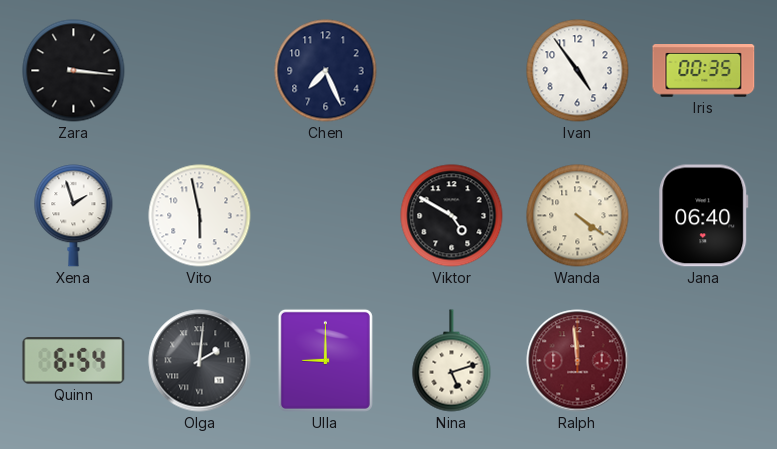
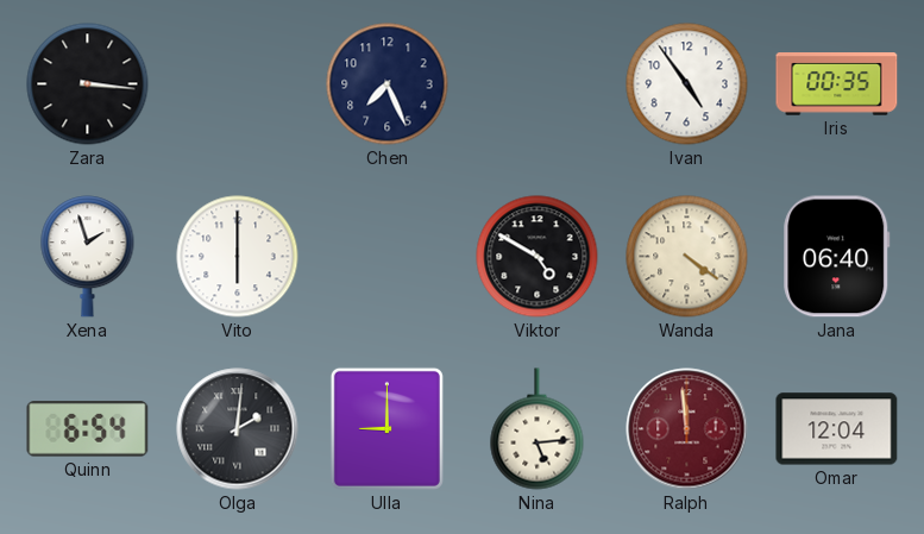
Vito: 5:58 -> 6:00
Nina: 5:12 -> 5:14
Omar: none -> 12:04
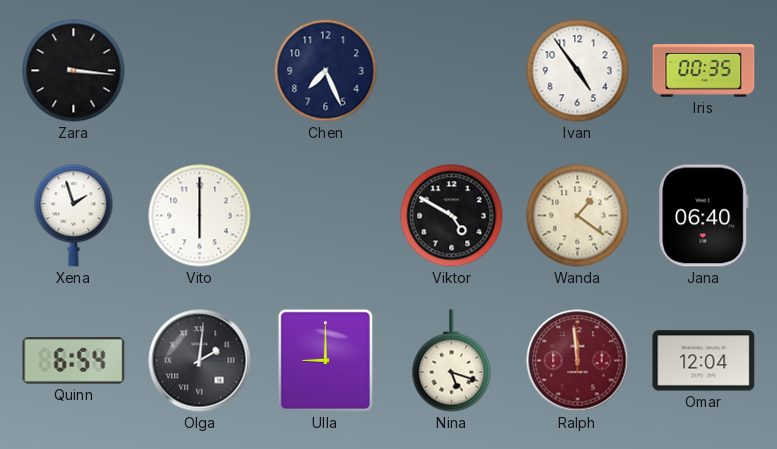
Wanda: 4:21 -> 1:21
Nina: 5:14 -> 5:18
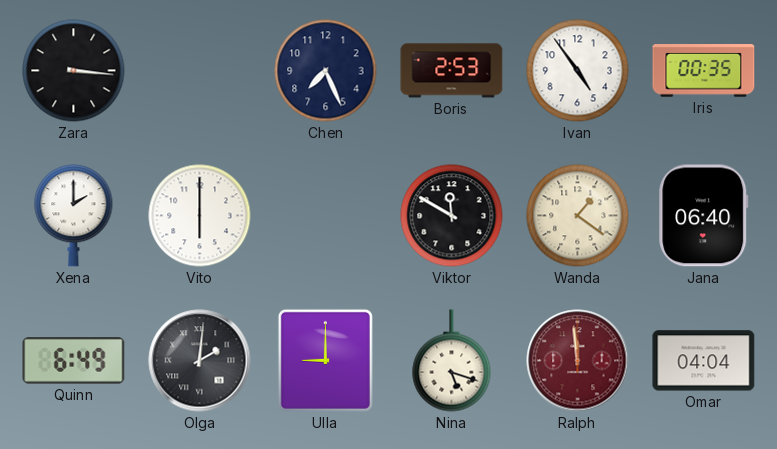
Boris: none -> 2:53
Xena: 1:57 -> 2:00
Viktor: 4:50 -> 11:50
Quinn: 6:54 -> 6:49
Omar: 12:04 -> 04:04
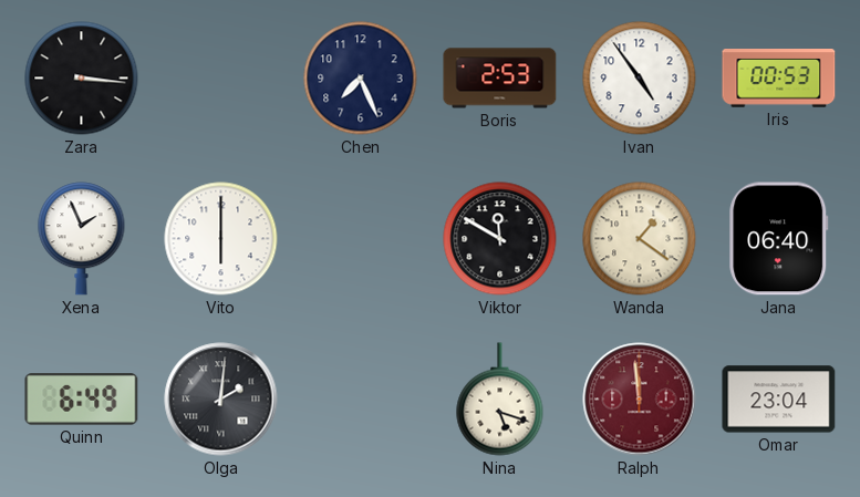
Iris: 00:35 -> 00:53
Xena: 2:00 -> 1:56
Ulla: 9:00 -> none
Omar: 04:04 -> 23:04
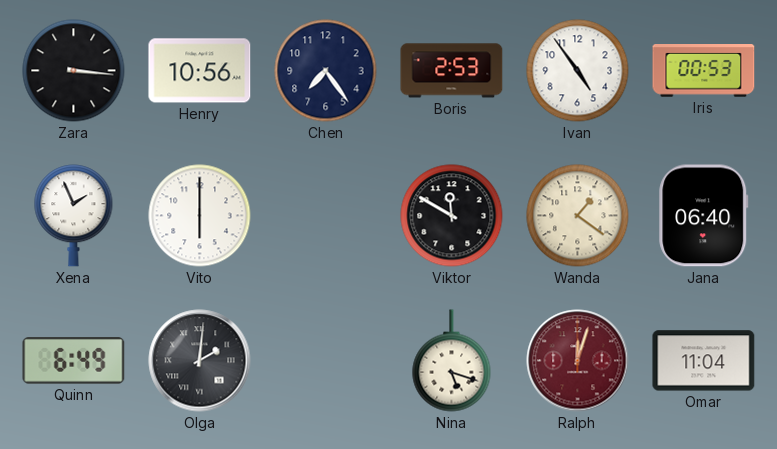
Henry: none -> 10:56
Chen: 7:26 -> 7:24
Ralph: 11:59 -> 12:03
Omar: 23:04 -> 11:04
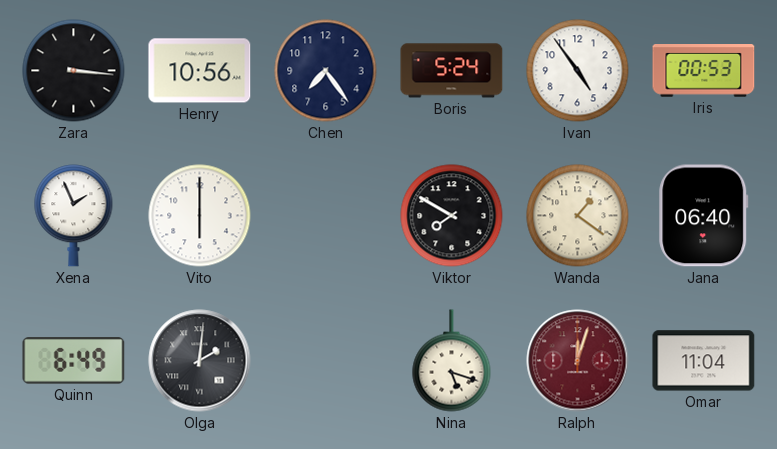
Boris: 2:53 -> 5:24
Viktor: 11:50 -> 7:50
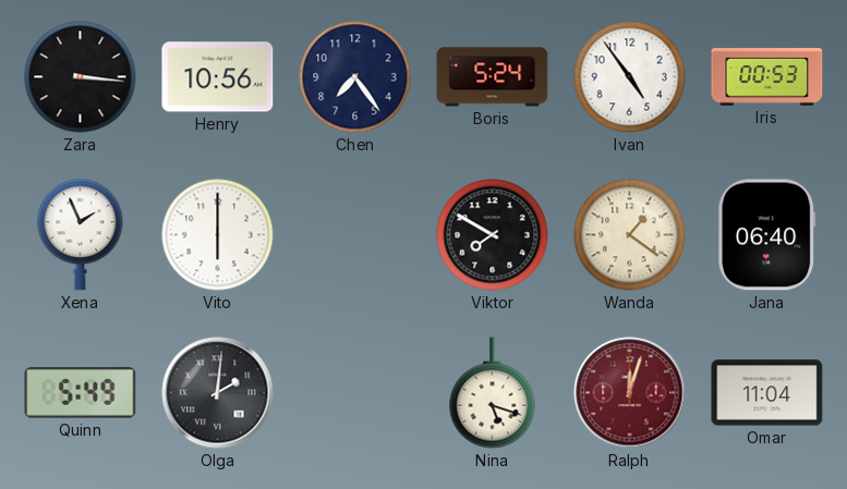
Quinn: 6:49 -> 5:49
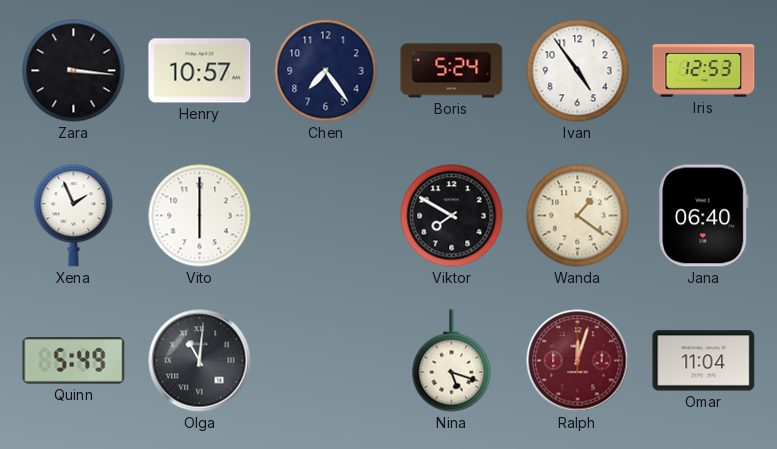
Henry: 10:56 -> 10:57
Iris: 00:53 -> 12:53
Olga: 2:01 -> 11:01
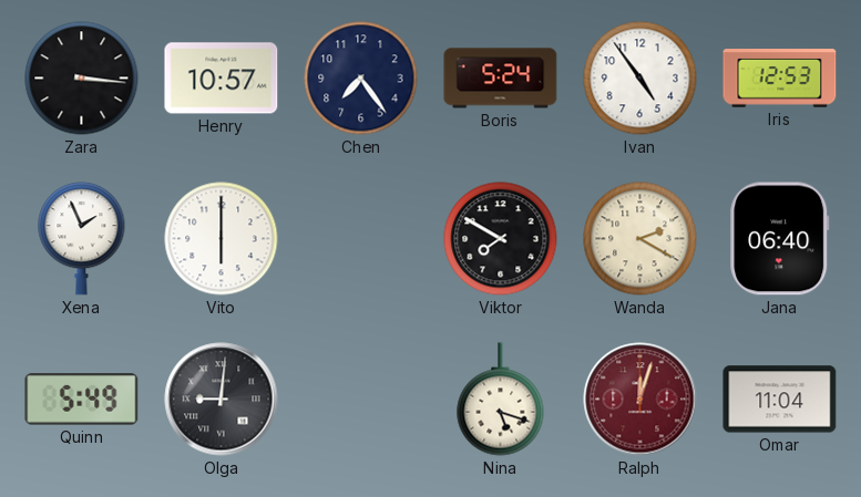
Wanda: 1:21 -> 2:20
Olga: 11:01 -> 9:01
